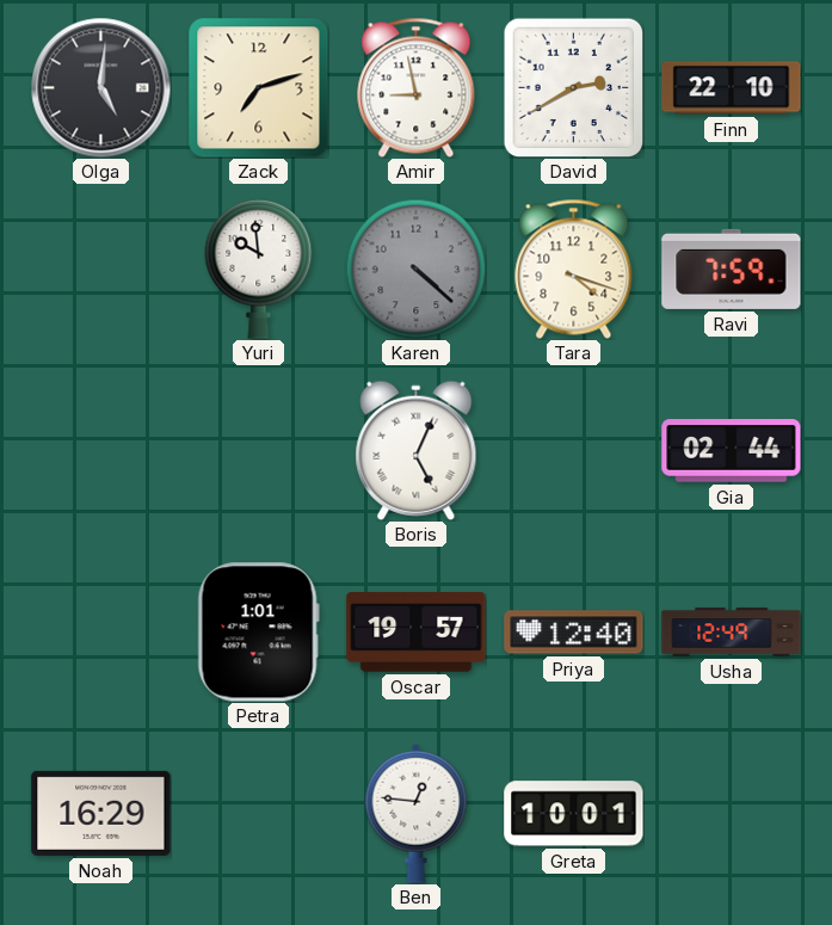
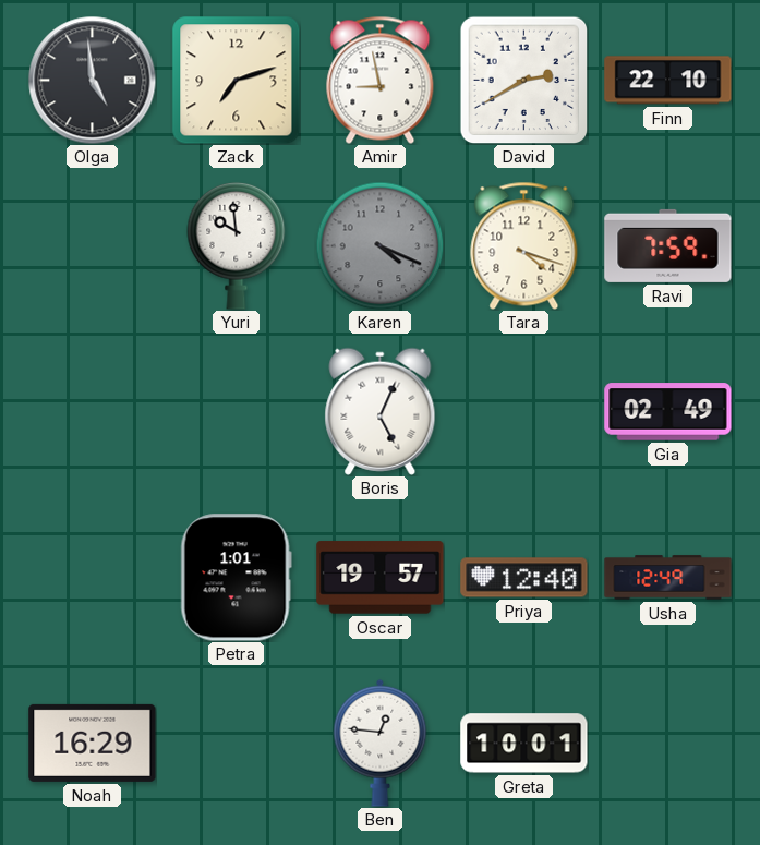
Olga: 5:01 -> 4:59
Karen: 4:22 -> 4:19
Gia: 02:44 -> 02:49
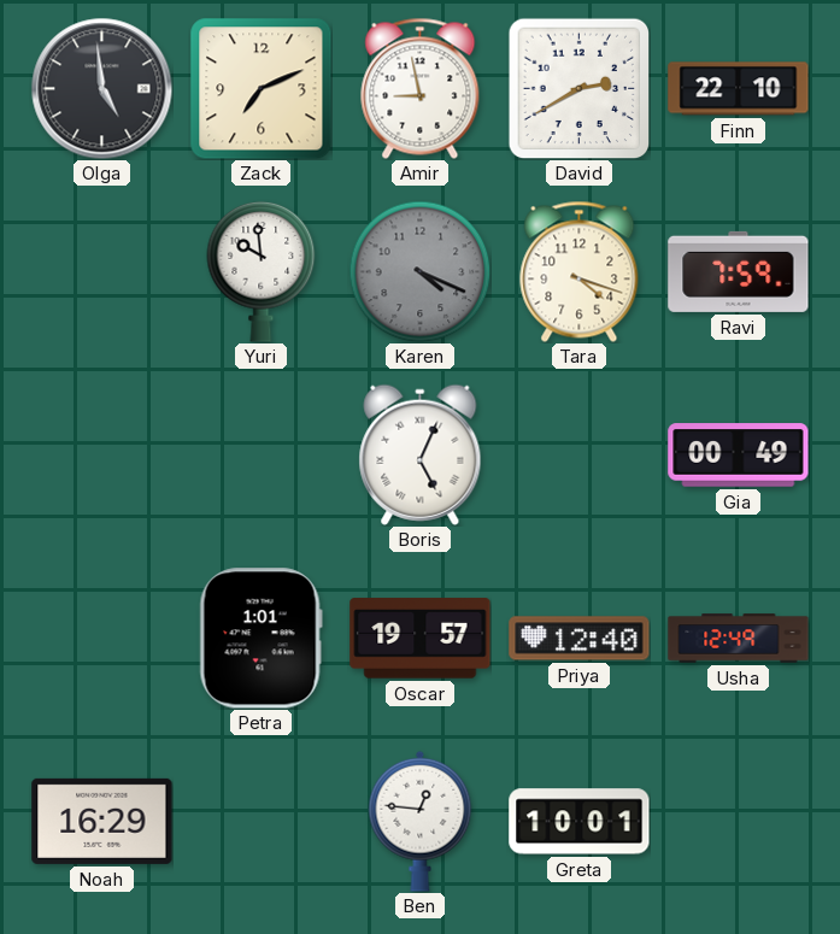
Zack: 7:12 -> 7:11
Gia: 02:49 -> 00:49
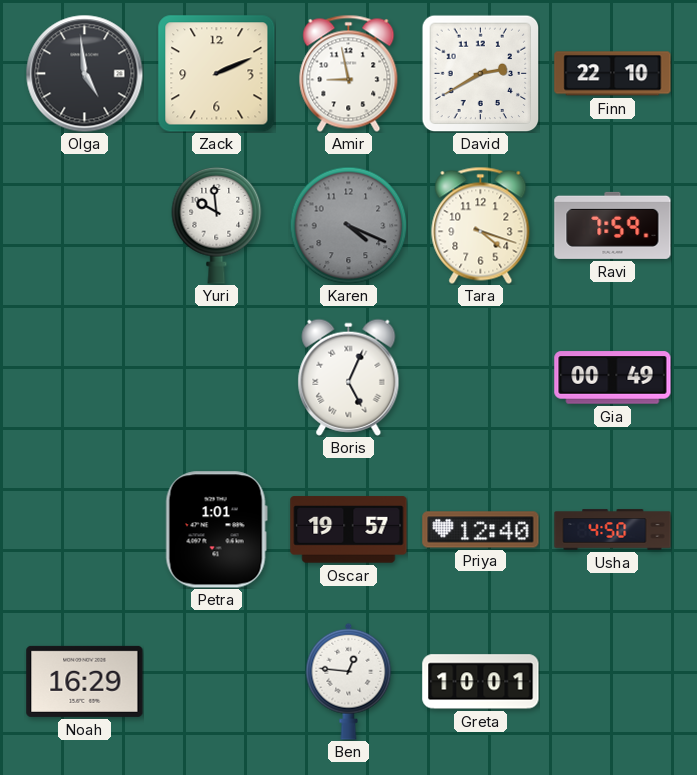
Zack: 7:11 -> 2:11
Usha: 12:49 -> 4:50
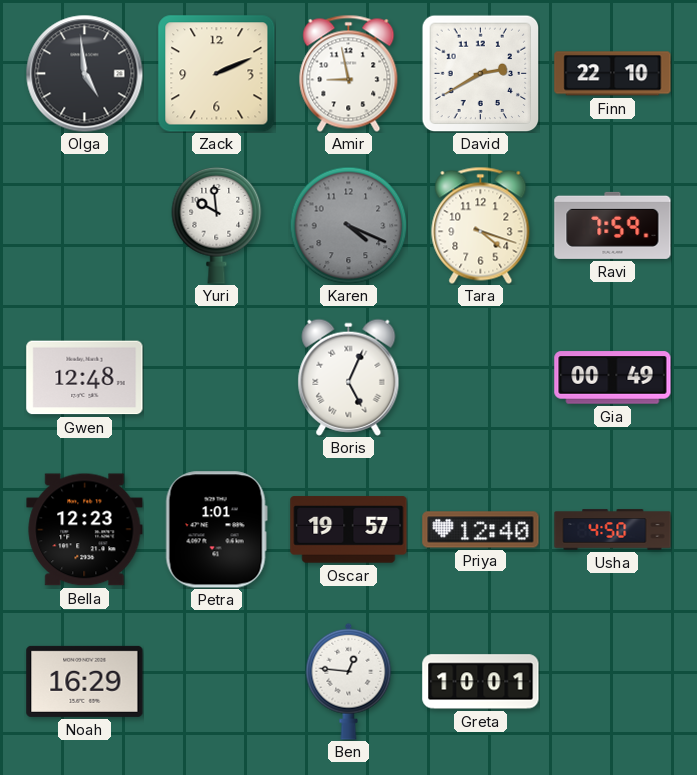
Gwen: none -> 12:48
Bella: none -> 12:23
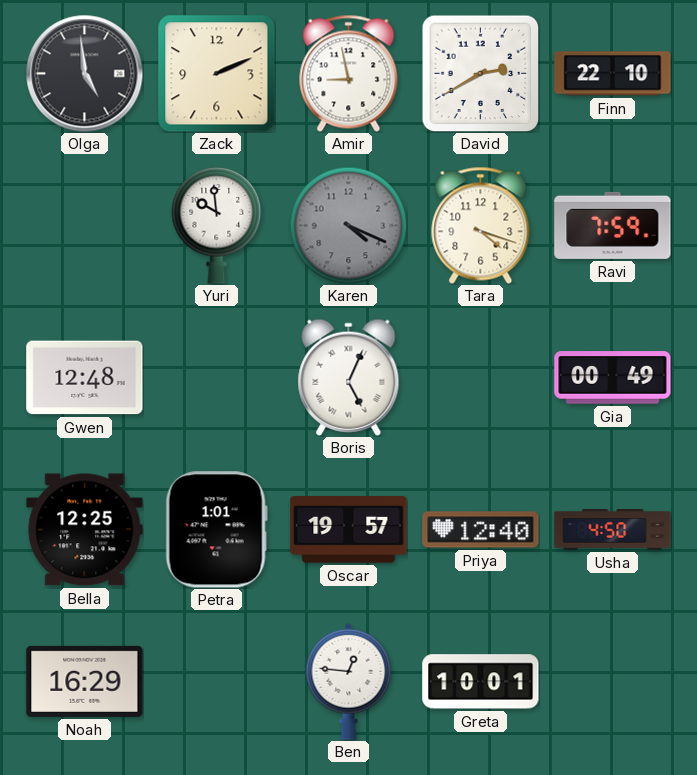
Bella: 12:23 -> 12:25
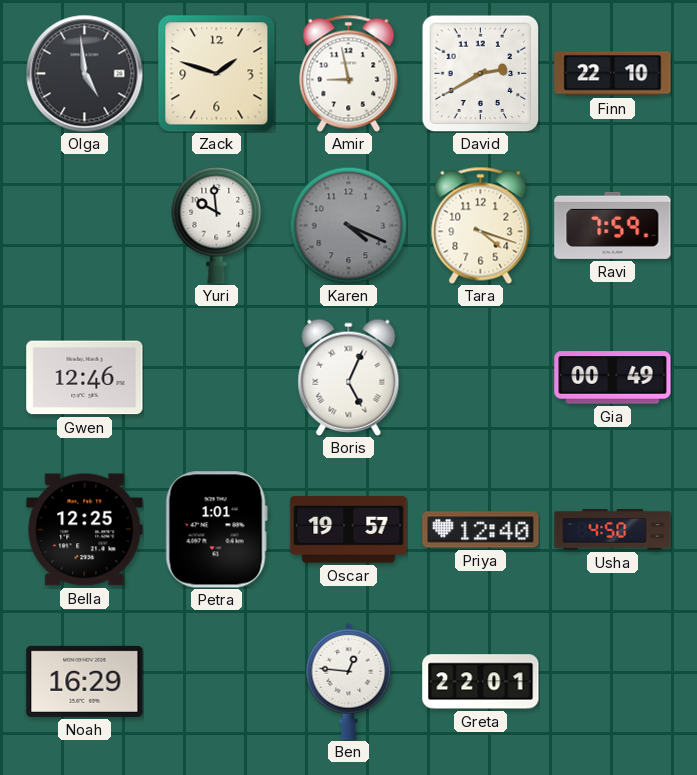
Zack: 2:11 -> 1:48
Gwen: 12:48 -> 12:46
Greta: 10:01 -> 22:01
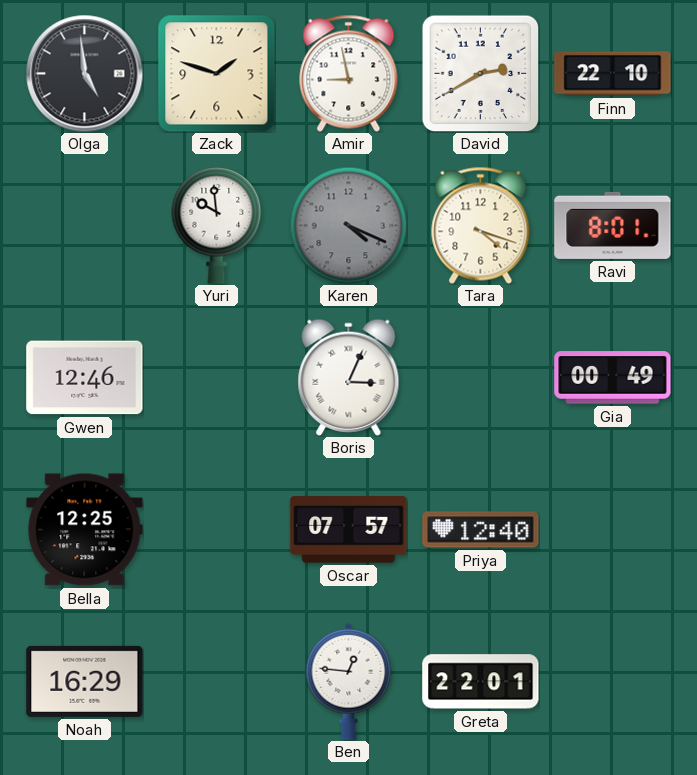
Ravi: 7:59 -> 8:01
Boris: 5:04 -> 3:04
Petra: 1:01 -> none
Oscar: 19:57 -> 07:57
Usha: 4:50 -> none
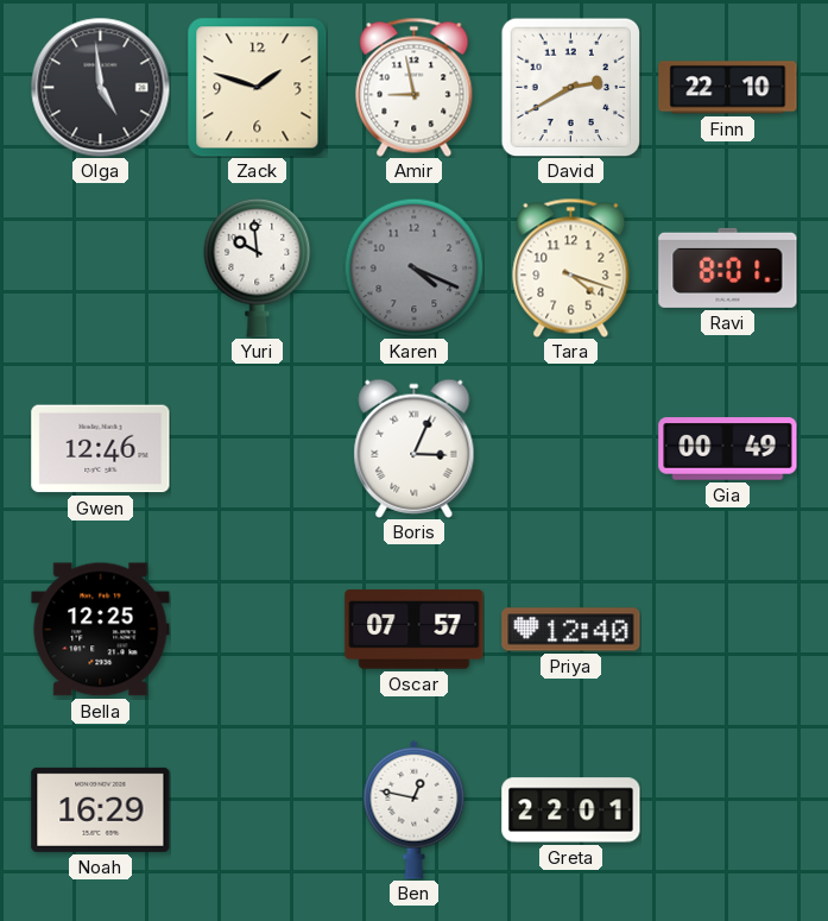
Ben: 12:46 -> 12:47
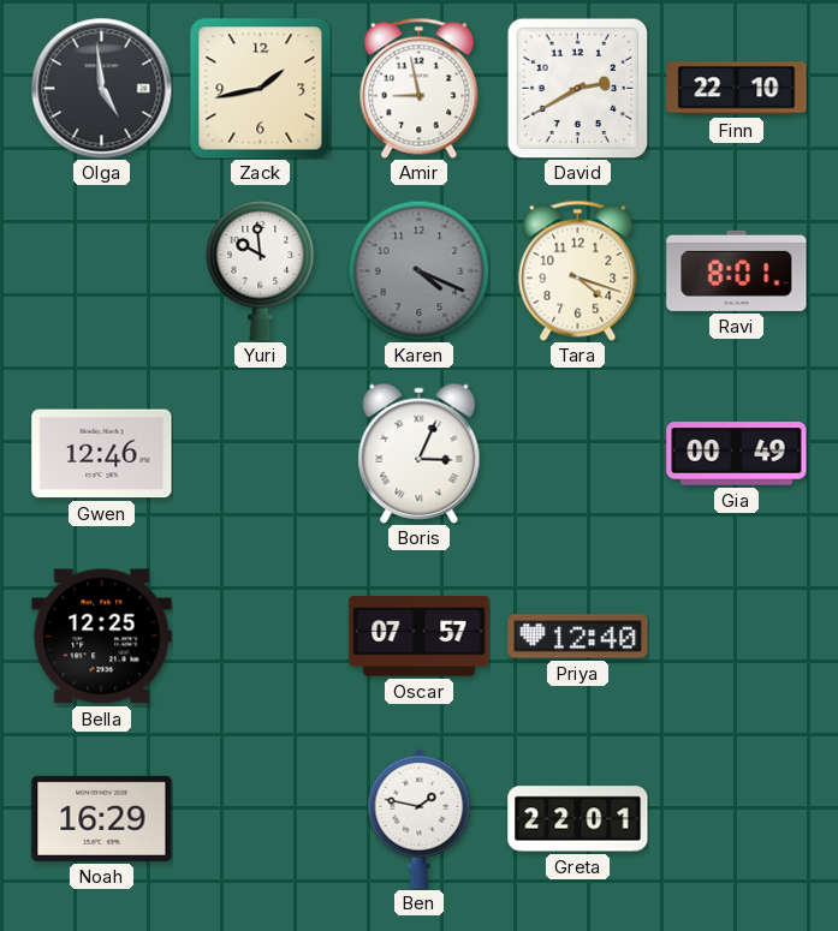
Zack: 1:48 -> 1:43
Ben: 12:47 -> 1:47
